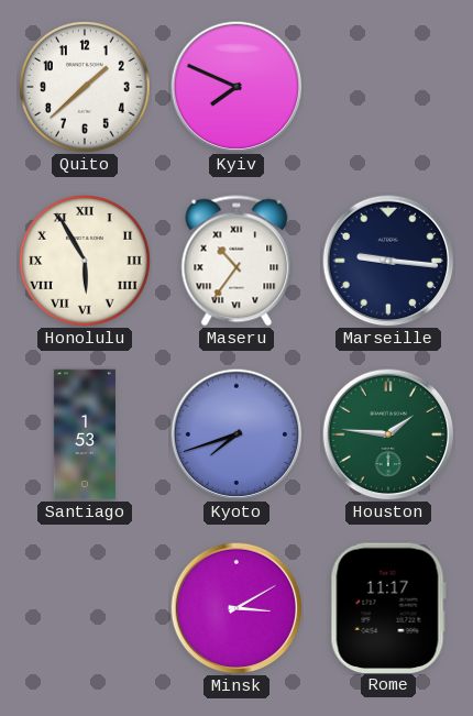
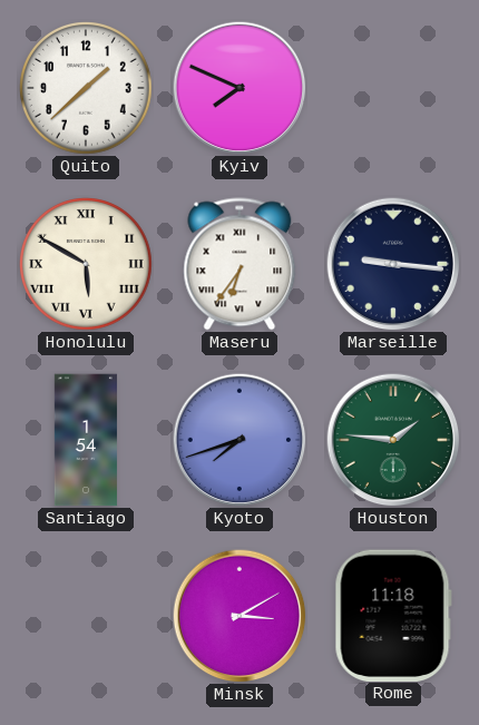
Honolulu: 5:55 -> 5:50
Maseru: 10:36 -> 6:36
Santiago: 1:53 -> 1:54
Rome: 11:17 -> 11:18
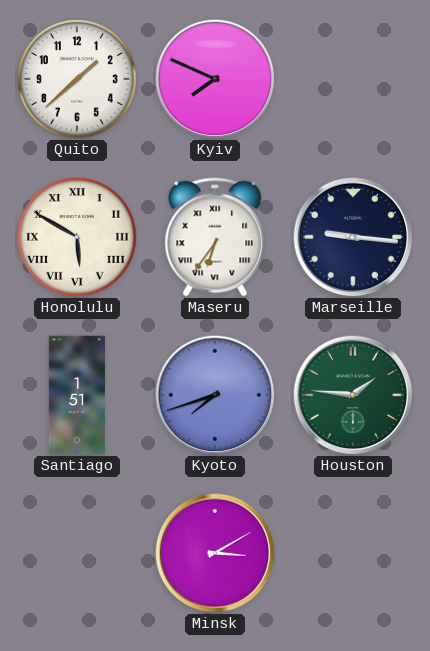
Santiago: 1:54 -> 1:51
Rome: 11:18 -> none
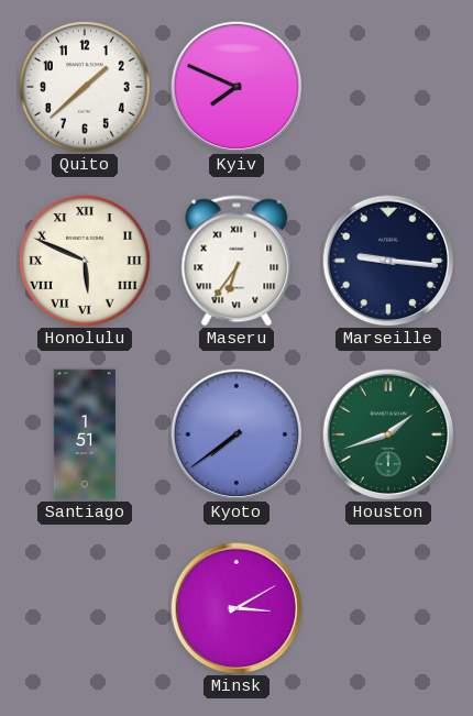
Honolulu: 5:50 -> 5:49
Kyoto: 7:42 -> 7:39
Houston: 1:46 -> 1:42
